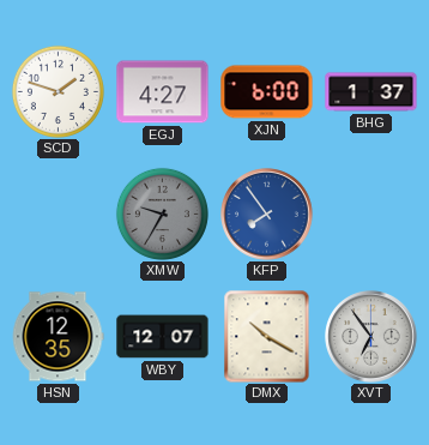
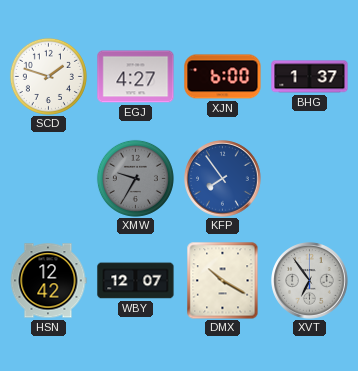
HSN: 12:35 -> 12:42
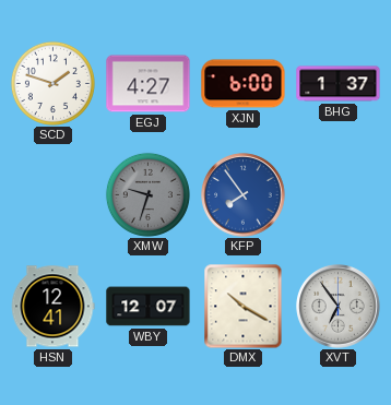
XMW: 9:35 -> 9:33
HSN: 12:42 -> 12:41
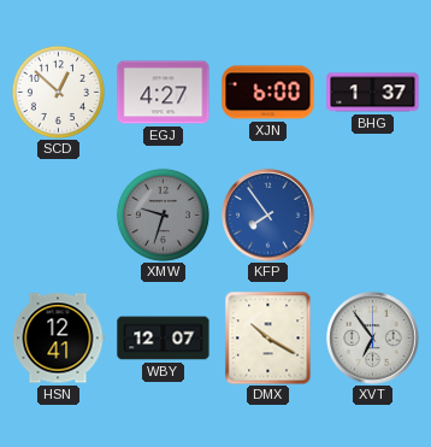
SCD: 1:48 -> 12:52
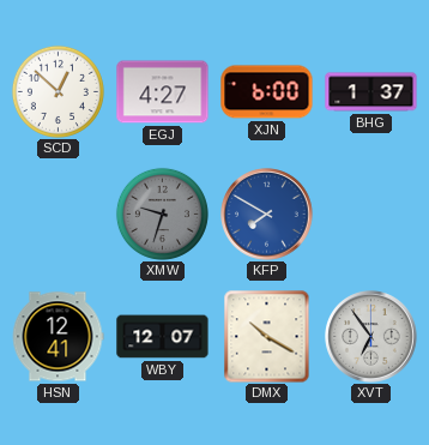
KFP: 7:54 -> 7:50
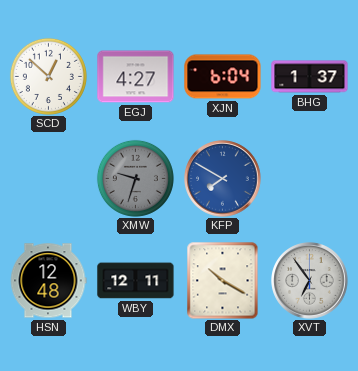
XJN: 6:00 -> 6:04
HSN: 12:41 -> 12:48
WBY: 12:07 -> 12:11
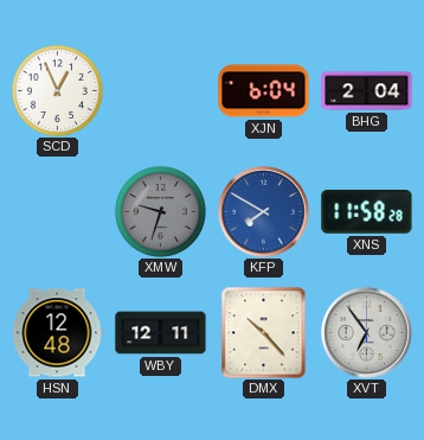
SCD: 12:52 -> 12:56
EGJ: 4:27 -> none
BHG: 1:37 -> 2:04
XNS: none -> 11:58
DMX: 10:20 -> 10:23
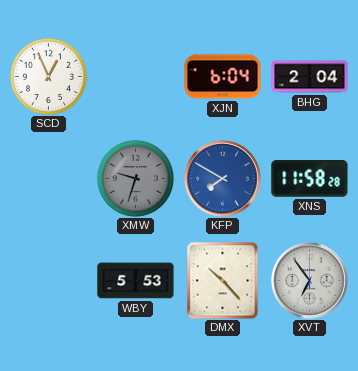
HSN: 12:48 -> none
WBY: 12:11 -> 5:53
